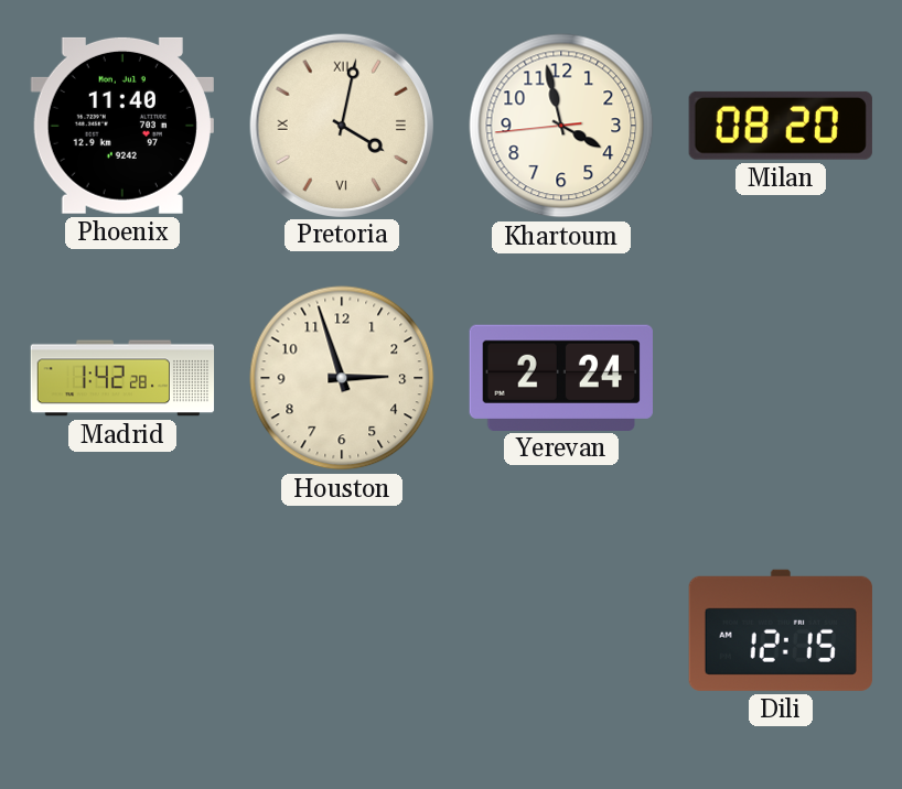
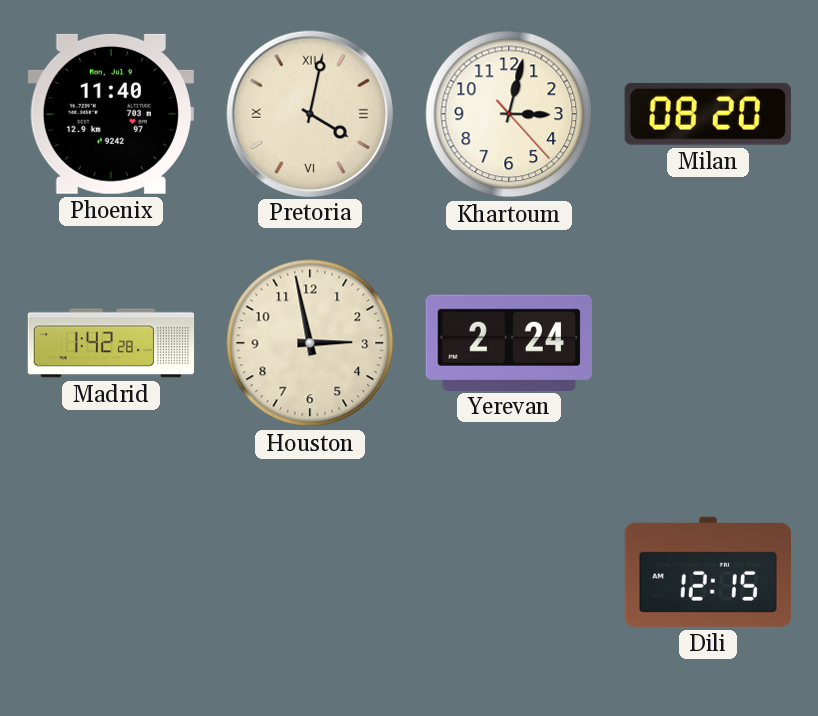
Khartoum: 3:57 -> 3:02
Houston: 2:57 -> 2:58
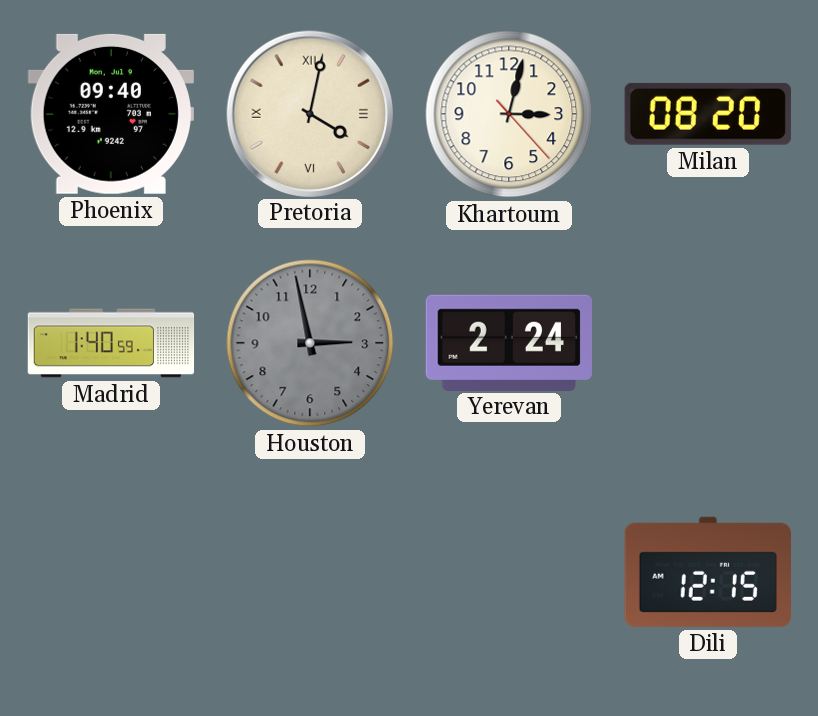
Phoenix: 11:40 -> 09:40
Madrid: 1:42 -> 1:40
Houston dial: cream -> grey
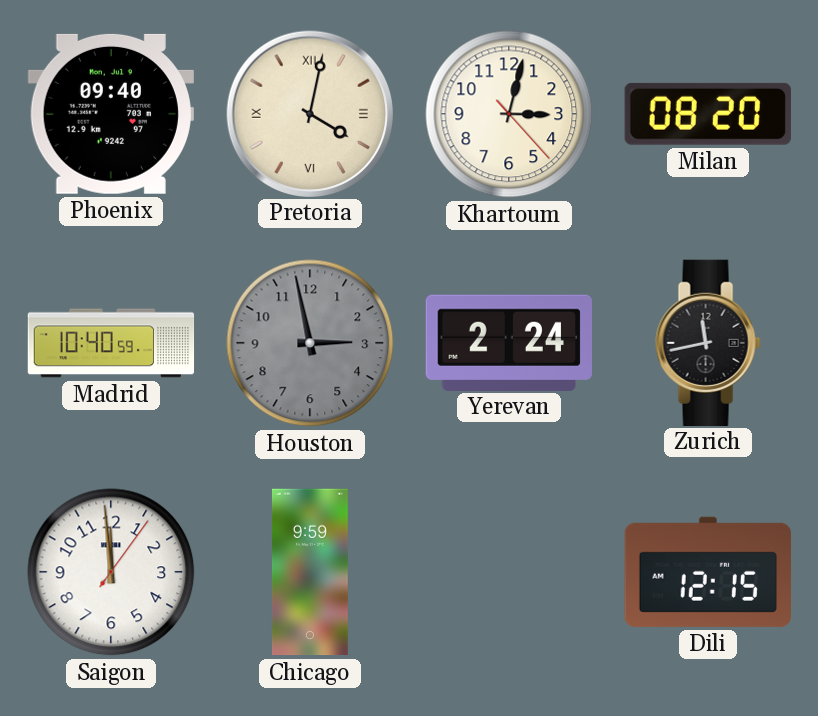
Madrid: 1:40 -> 10:40
Zurich: none -> 11:43
Saigon: none -> 11:59
Chicago: none -> 9:59
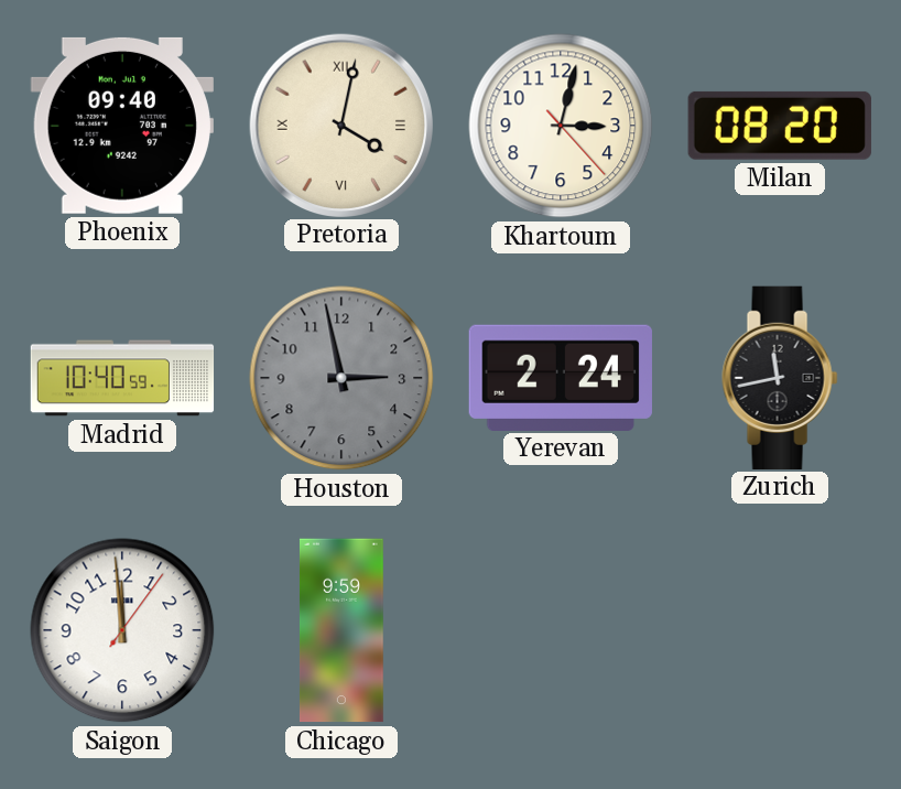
Dili: 12:15 -> none
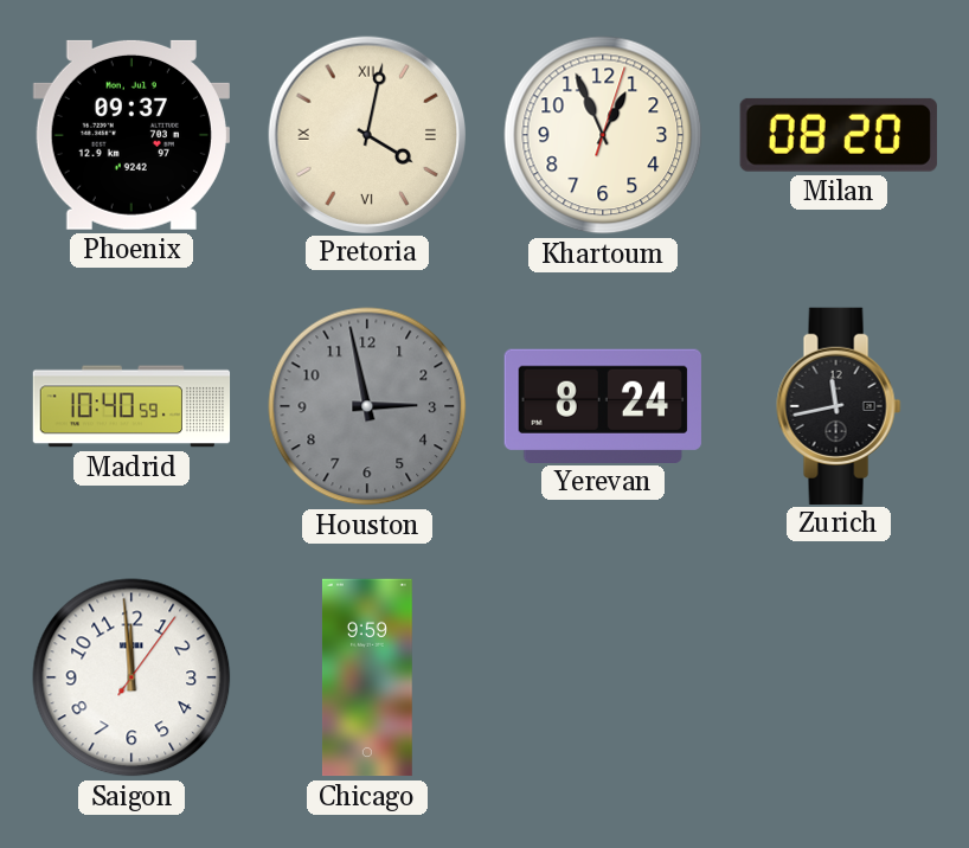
Phoenix: 09:40 -> 09:37
Khartoum: 3:02 -> 12:56
Yerevan: 2:24 -> 8:24
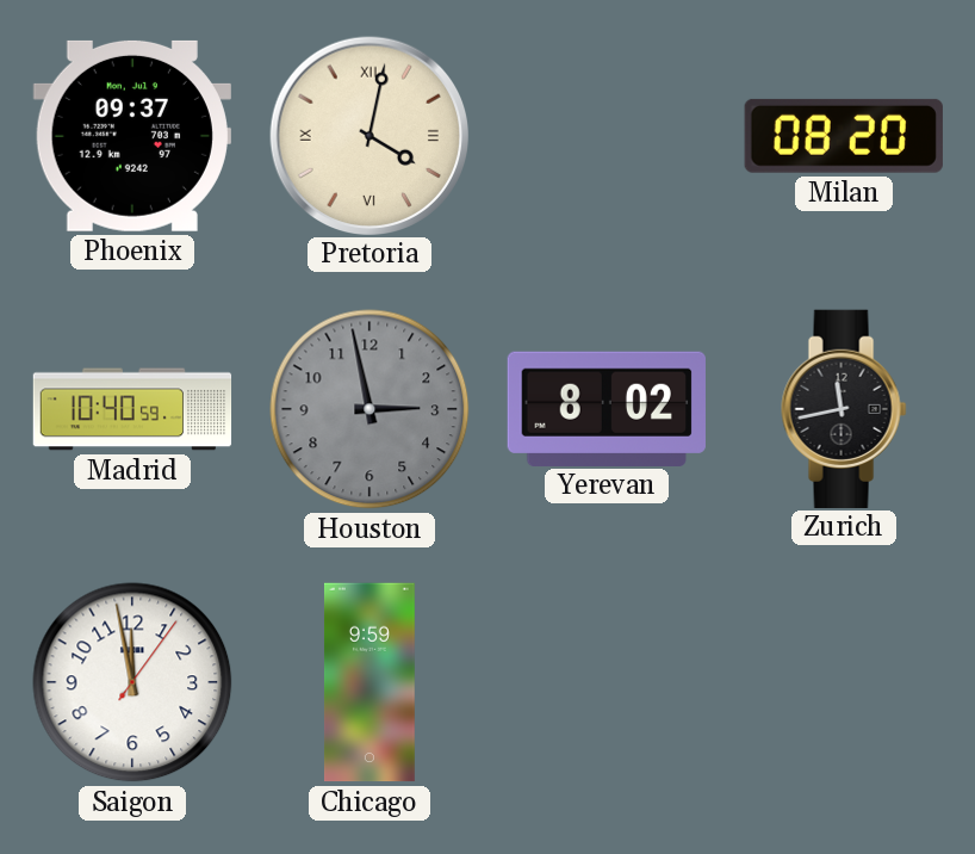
Khartoum: 12:56 -> none
Yerevan: 8:24 -> 8:02
Saigon: 11:59 -> 11:58
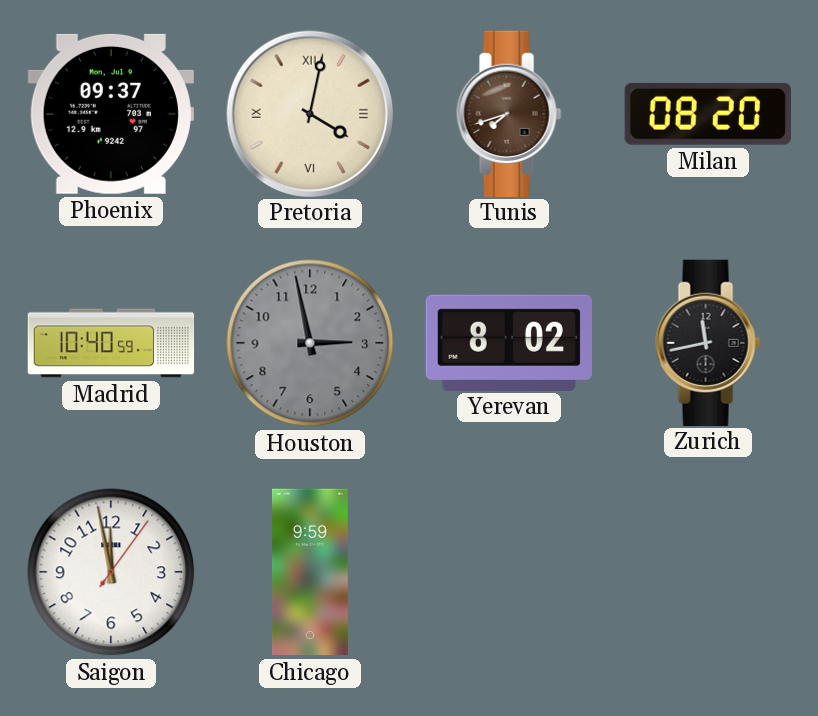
Tunis: none -> 7:42
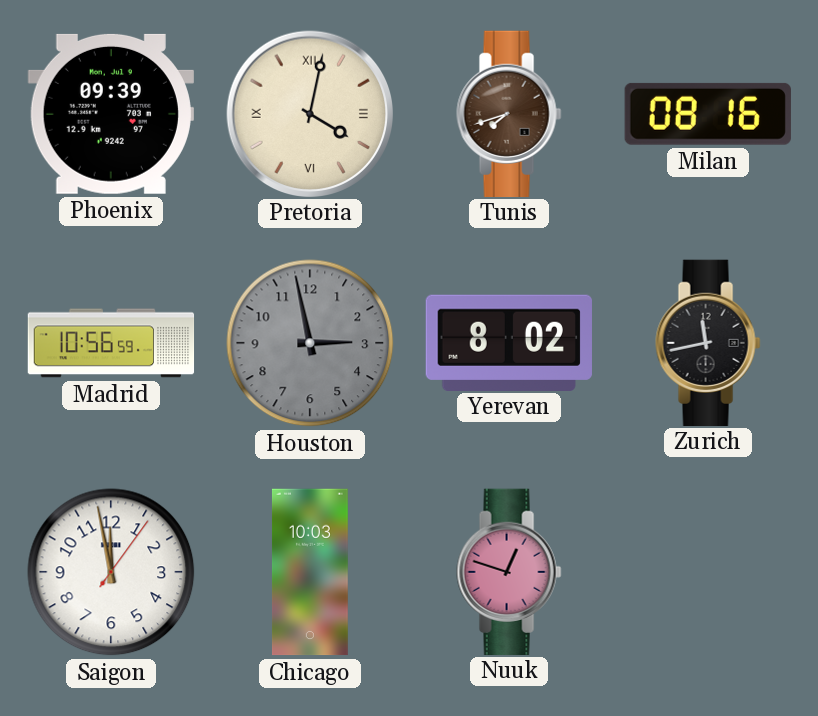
Phoenix: 09:37 -> 09:39
Milan: 08:20 -> 08:16
Madrid: 10:40 -> 10:56
Chicago: 9:59 -> 10:03
Nuuk: none -> 12:48
